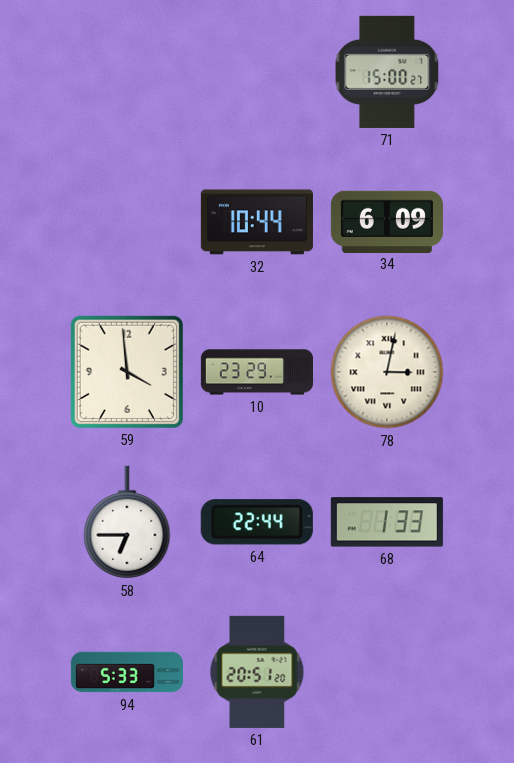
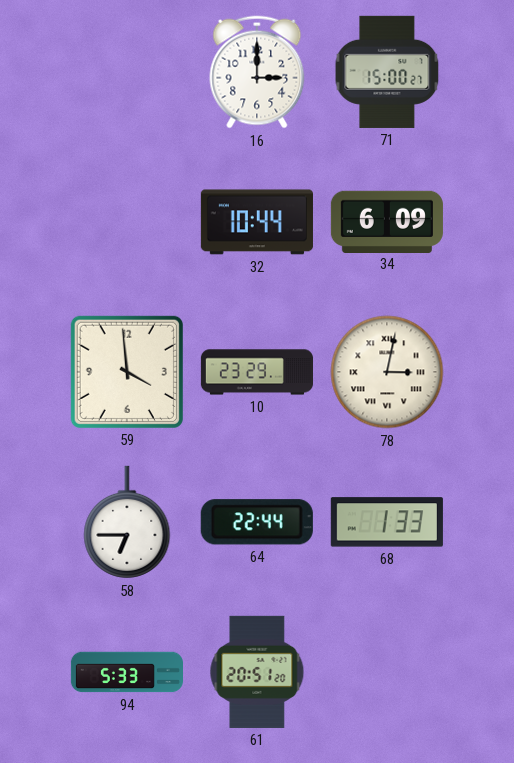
16: none -> 3:00
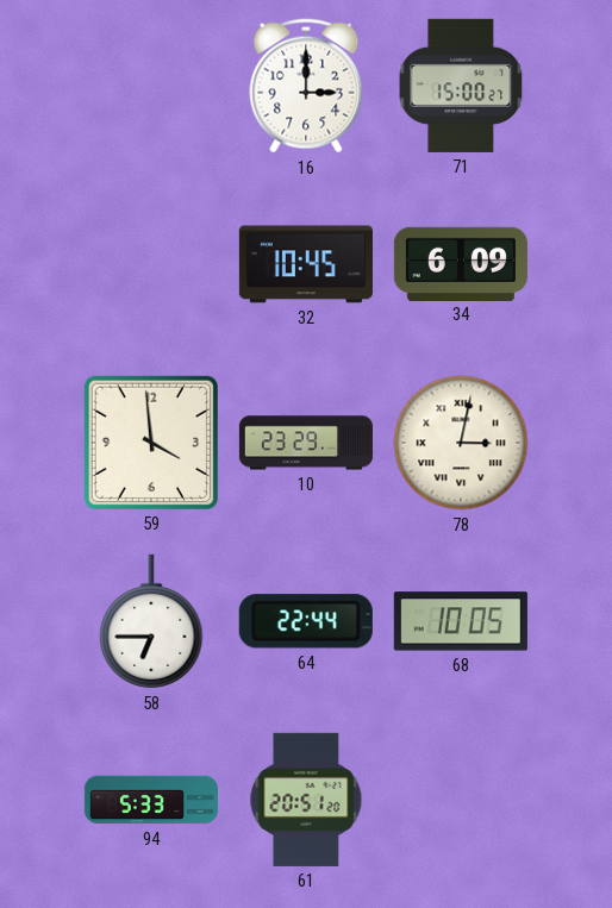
32: 10:44 -> 10:45
68: 1:33 -> 10:05
